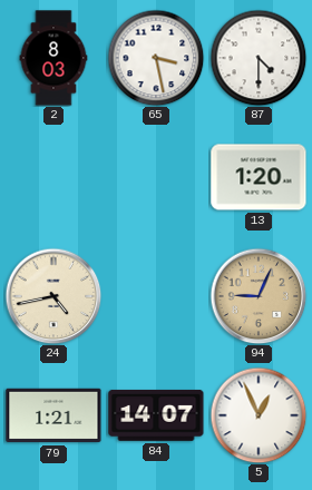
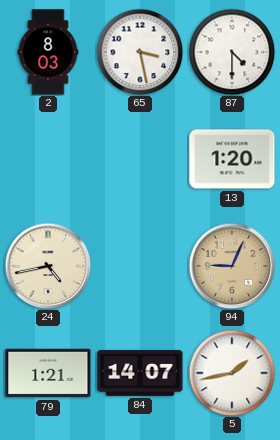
5: 12:56 -> 1:43
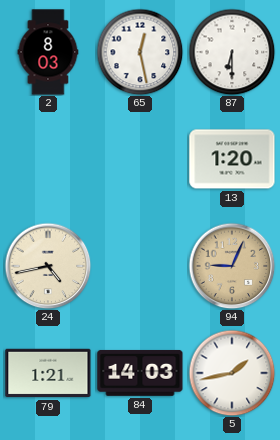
65: 3:28 -> 12:28
87: 4:30 -> 6:30
84: 14:07 -> 14:03
